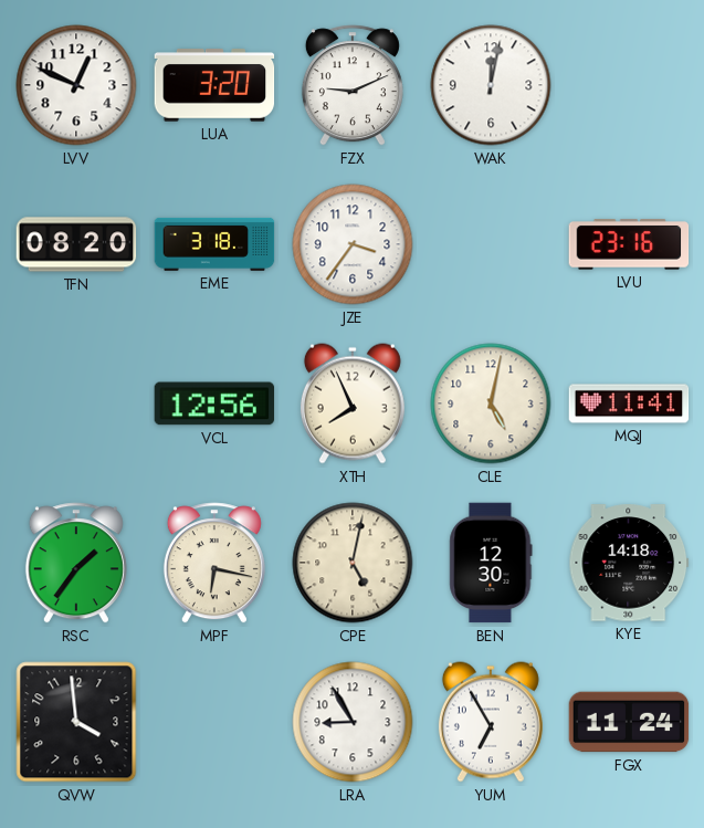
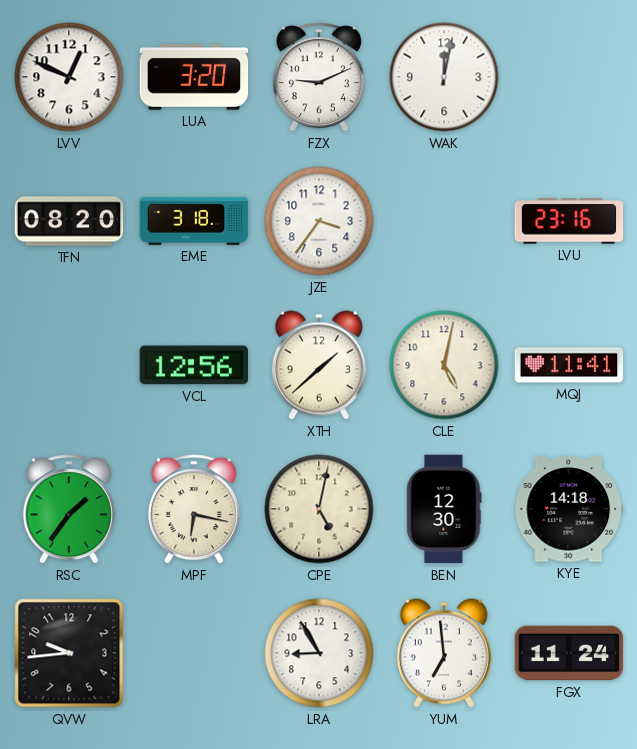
XTH: 7:56 -> 1:38
QVW: 3:59 -> 9:44
YUM: 6:55 -> 6:59
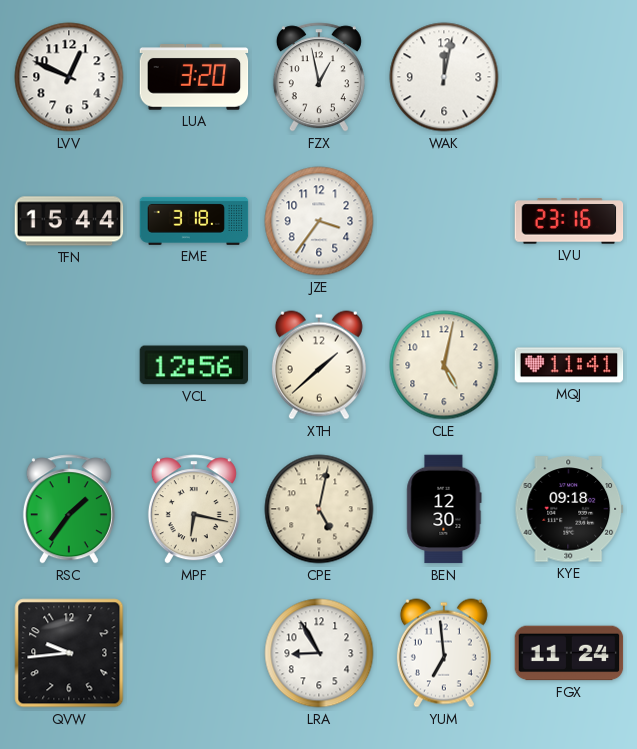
FZX: 9:11 -> 12:58
TFN: 08:20 -> 15:44
KYE: 14:18 -> 09:18
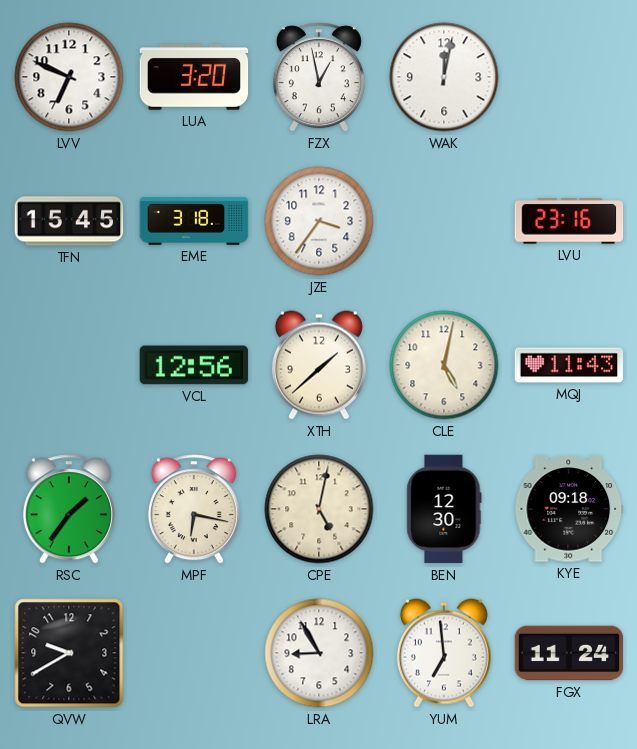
LVV: 12:49 -> 6:49
TFN: 15:44 -> 15:45
MQJ: 11:41 -> 11:43
QVW: 9:44 -> 9:40
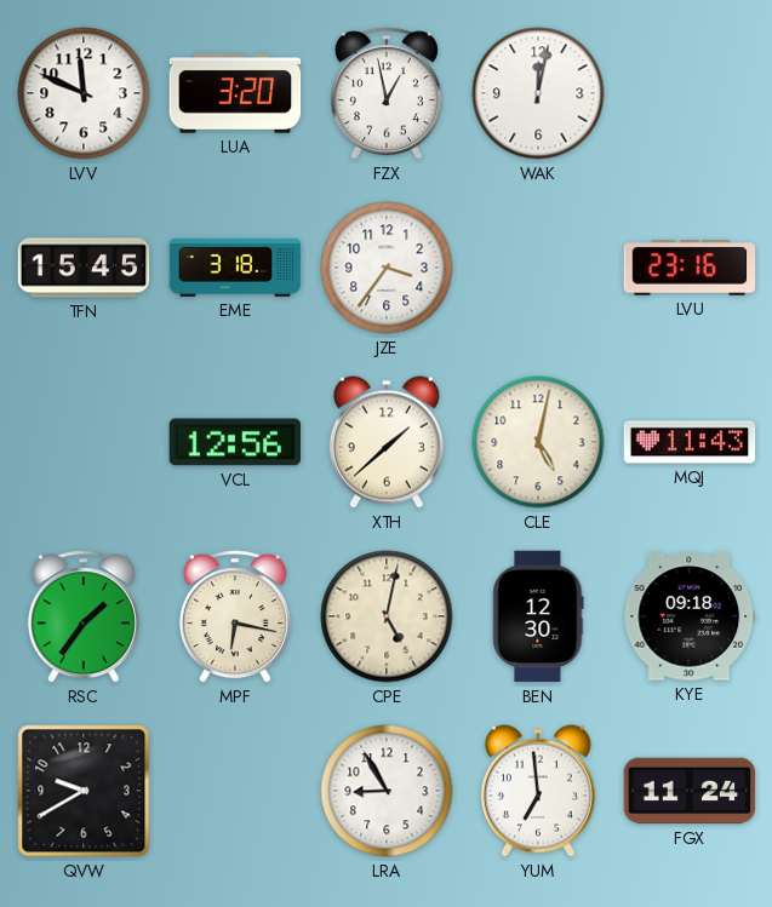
LVV: 6:49 -> 11:49
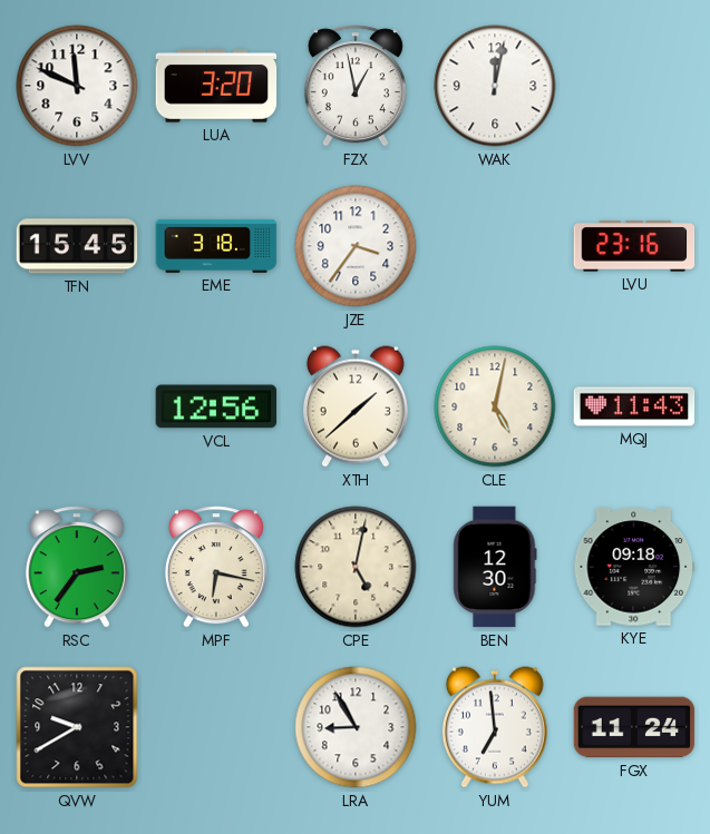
RSC: 1:36 -> 2:36
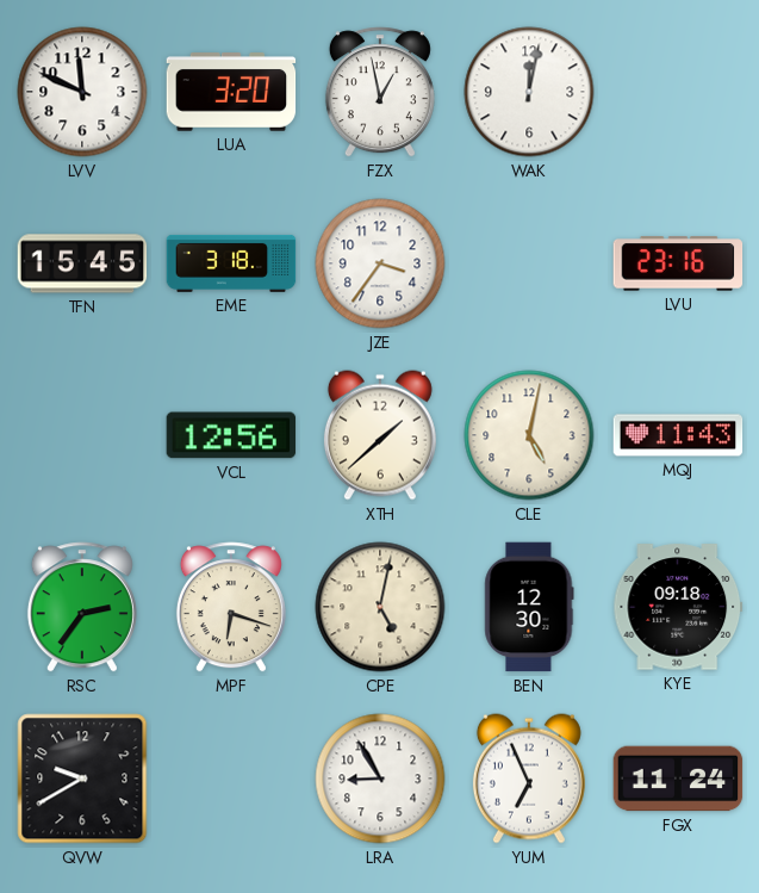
MPF: 6:17 -> 6:18
YUM: 6:59 -> 6:56
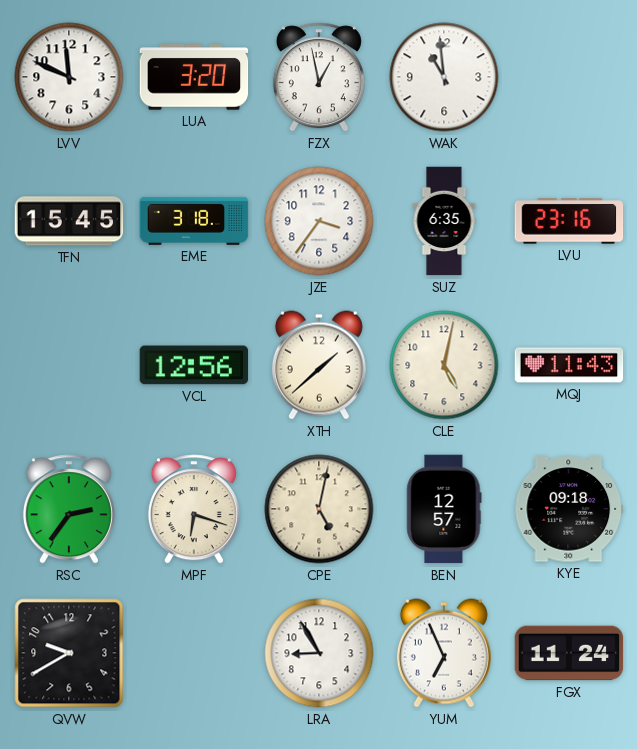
WAK: 12:02 -> 10:59
SUZ: none -> 6:35
BEN: 12:30 -> 12:57
